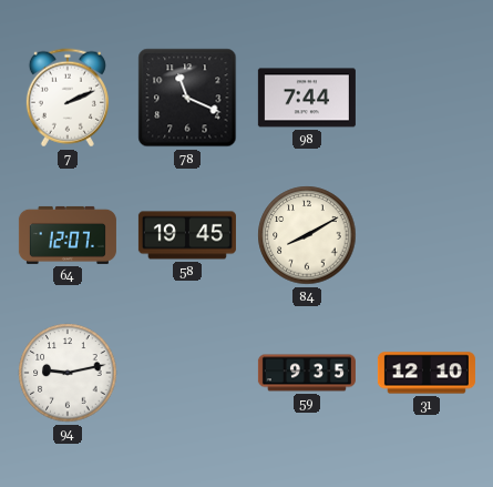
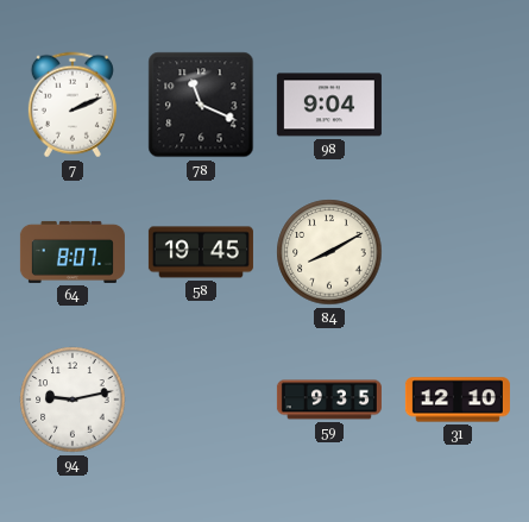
98: 7:44 -> 9:04
64: 12:07 -> 8:07
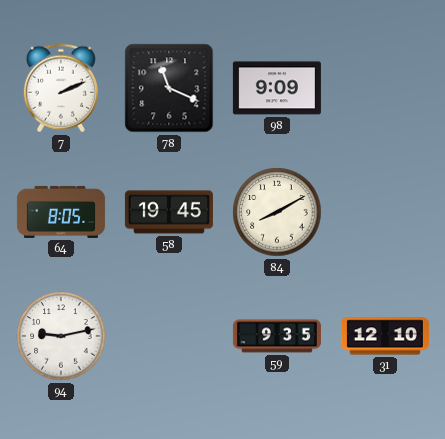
98: 9:04 -> 9:09
64: 8:07 -> 8:05
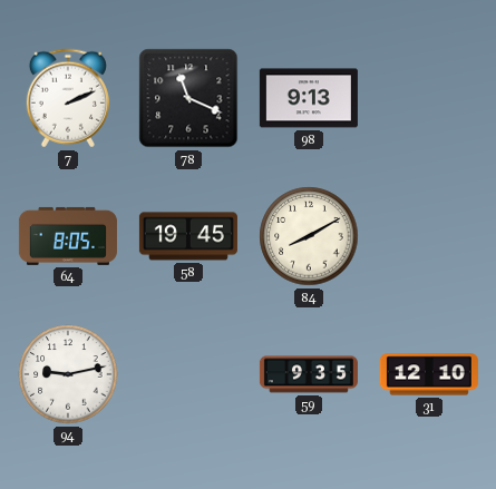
98: 9:09 -> 9:13
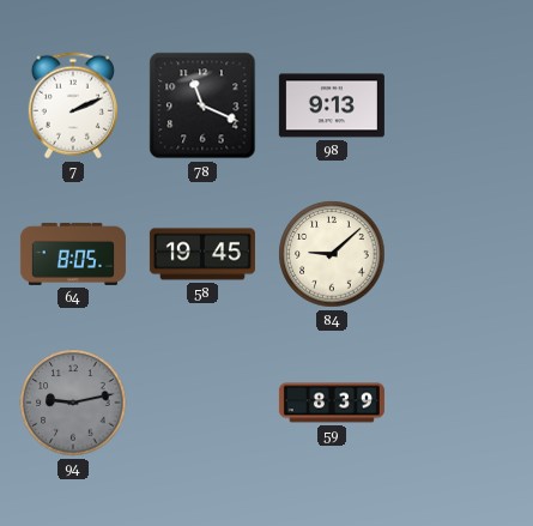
84: 8:10 -> 9:08
94 dial: white -> grey
59: 9:35 -> 8:39
31: 12:10 -> none
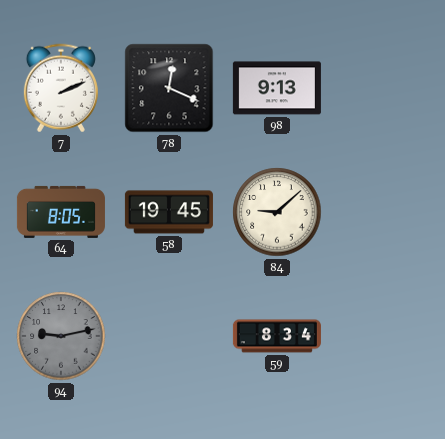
78: 11:19 -> 12:19
59: 8:39 -> 8:34
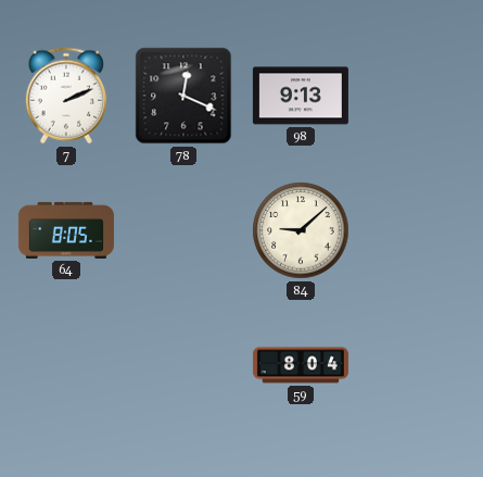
58: 19:45 -> none
94: 9:13 -> none
59: 8:34 -> 8:04
